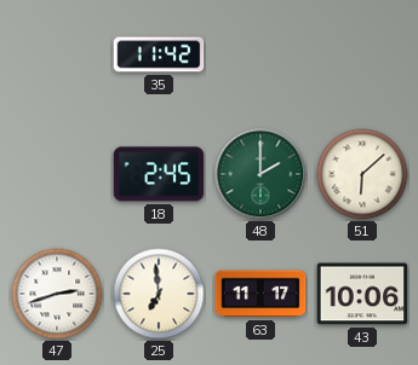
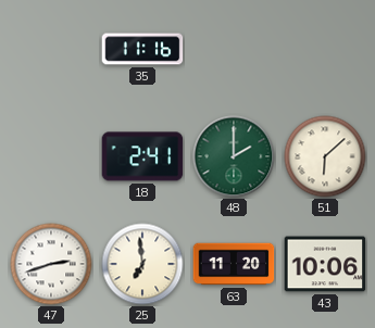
35: 11:42 -> 11:16
18: 2:45 -> 2:41
63: 11:17 -> 11:20
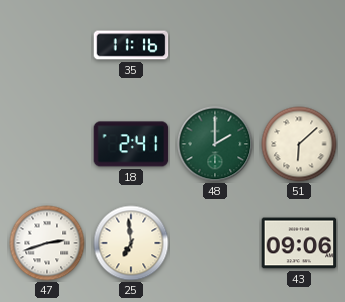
63: 11:20 -> none
43: 10:06 -> 09:06
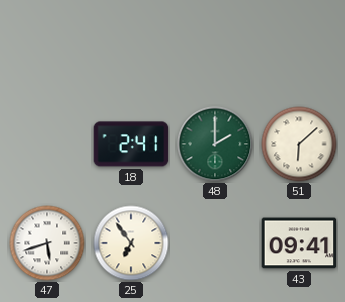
35: 11:16 -> none
47: 2:42 -> 5:42
25: 6:59 -> 6:54
43: 09:06 -> 09:41
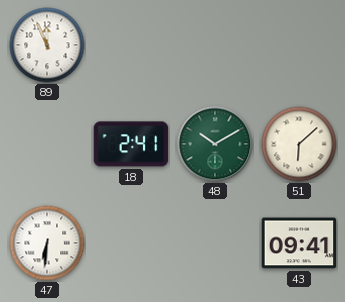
89: none -> 11:56
48: 2:00 -> 10:10
47: 5:42 -> 6:31
25: 6:54 -> none
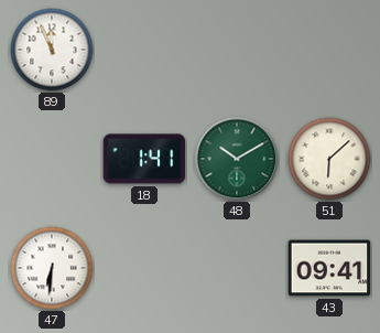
18: 2:41 -> 1:41
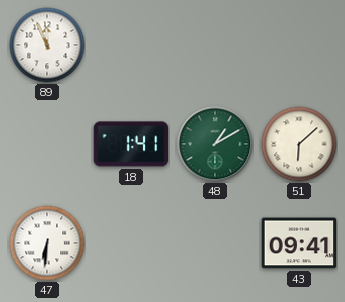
48: 10:10 -> 1:10
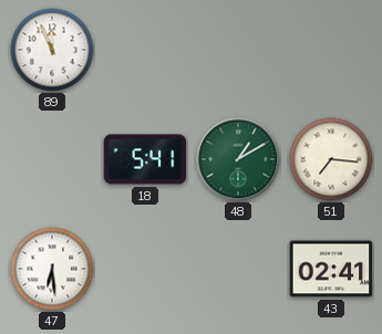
18: 1:41 -> 5:41
51: 6:08 -> 7:16
47: 6:31 -> 6:29
43: 09:41 -> 02:41
